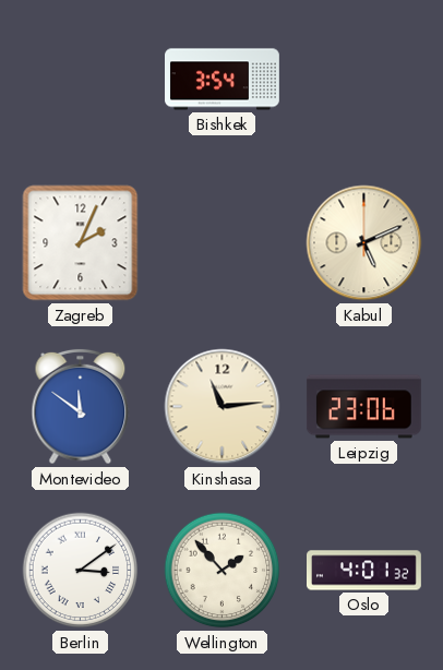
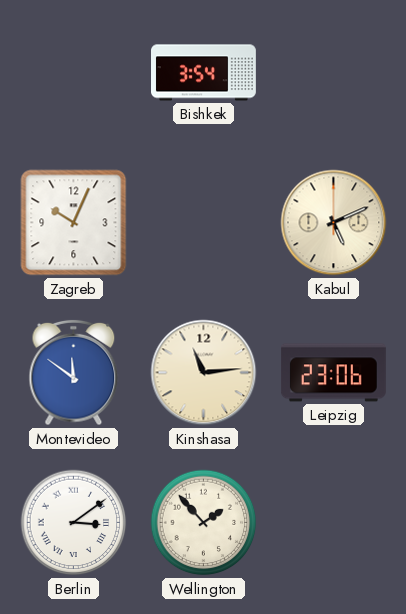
Zagreb: 2:04 -> 10:04
Oslo: 4:01 -> none
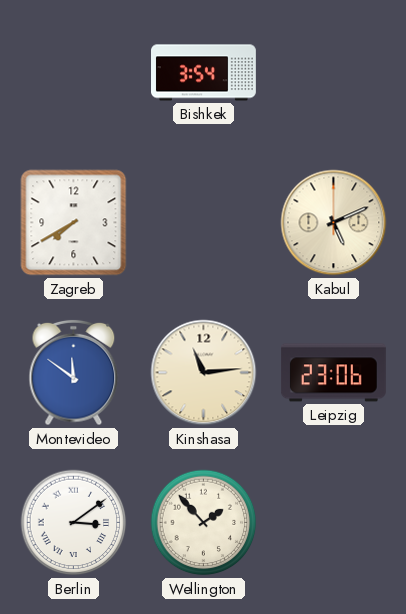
Zagreb: 10:04 -> 7:40
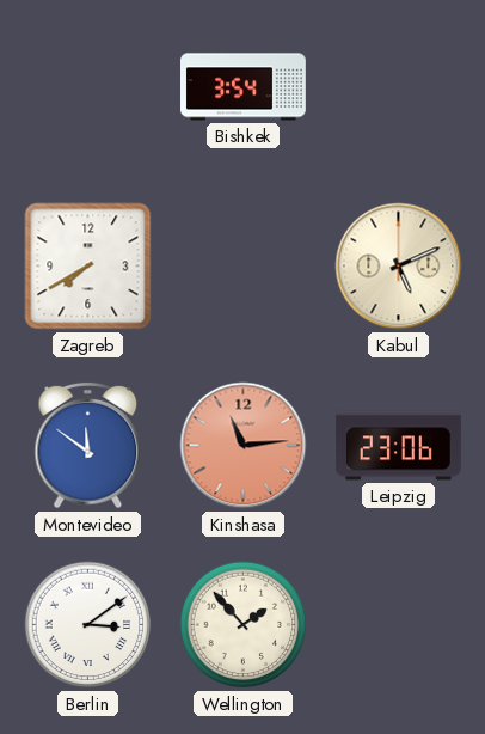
Kinshasa dial: cream -> salmon
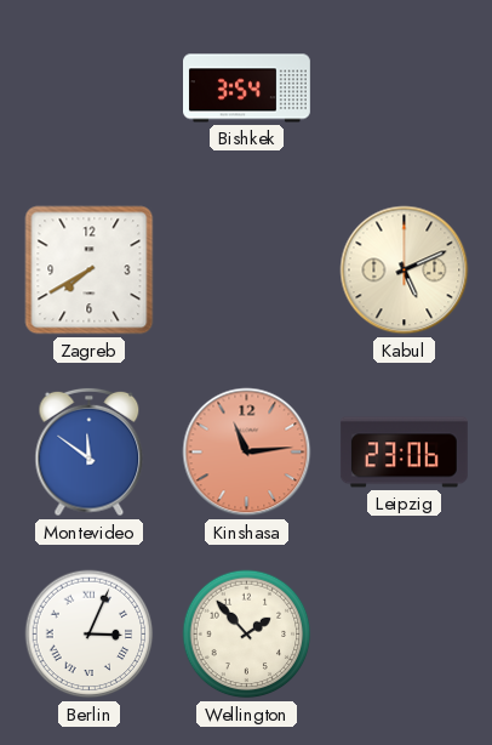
Berlin: 3:09 -> 3:04
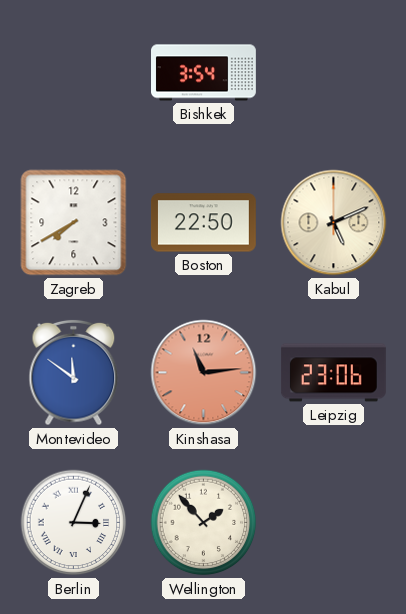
Boston: none -> 22:50
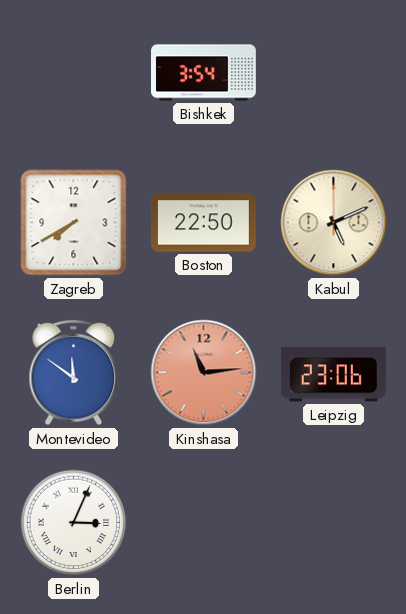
Wellington: 1:53 -> none
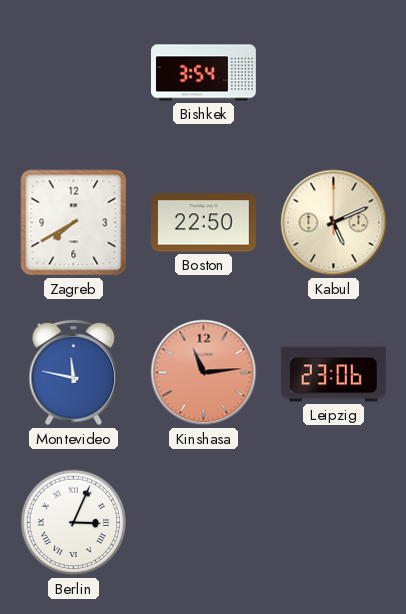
Montevideo: 11:51 -> 11:47
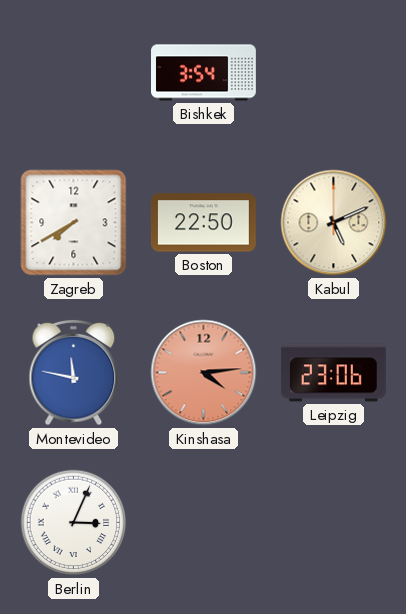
Kinshasa: 11:14 -> 4:14
